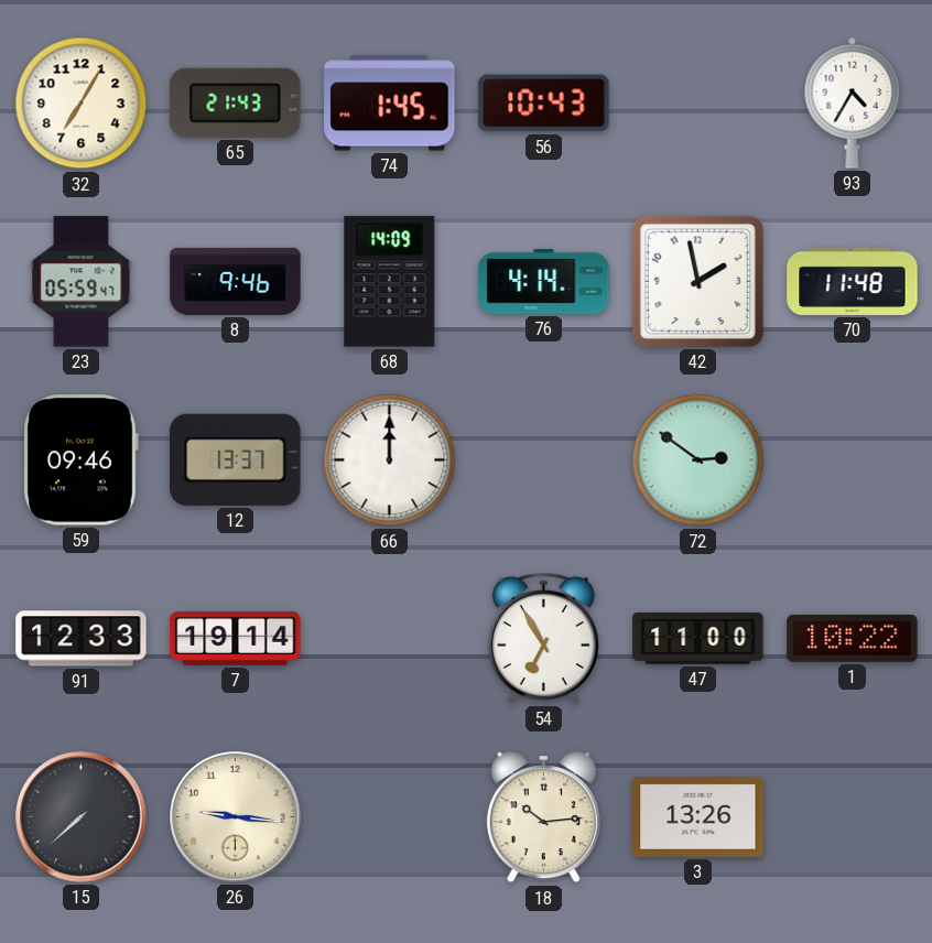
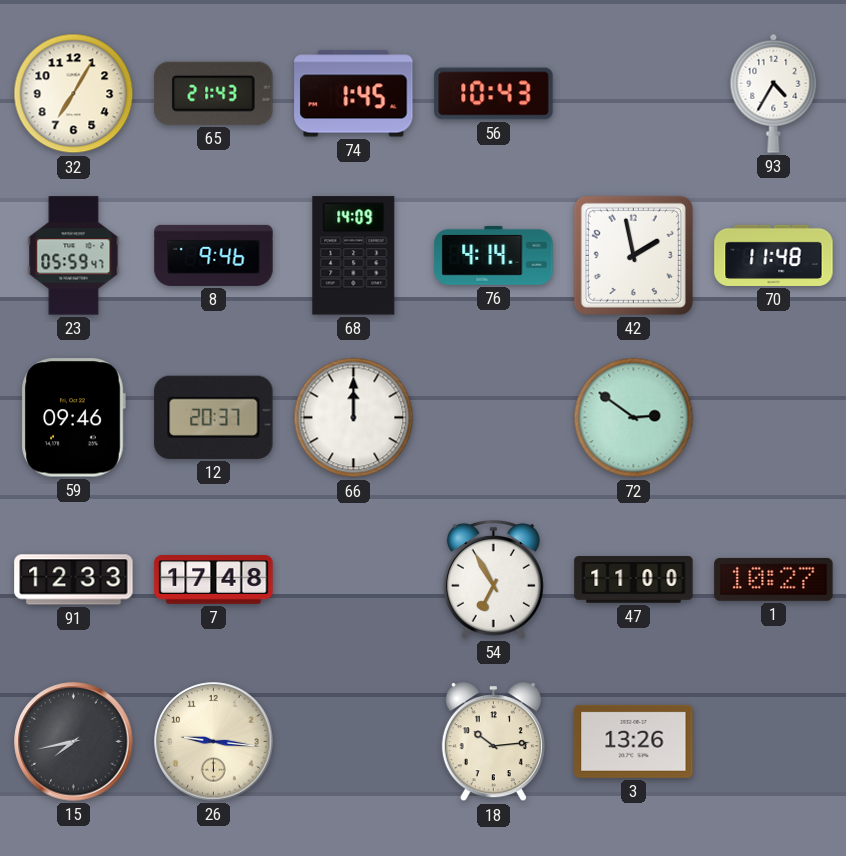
12: 13:37 -> 20:37
7: 19:14 -> 17:48
1: 10:22 -> 10:27
15: 7:38 -> 7:43
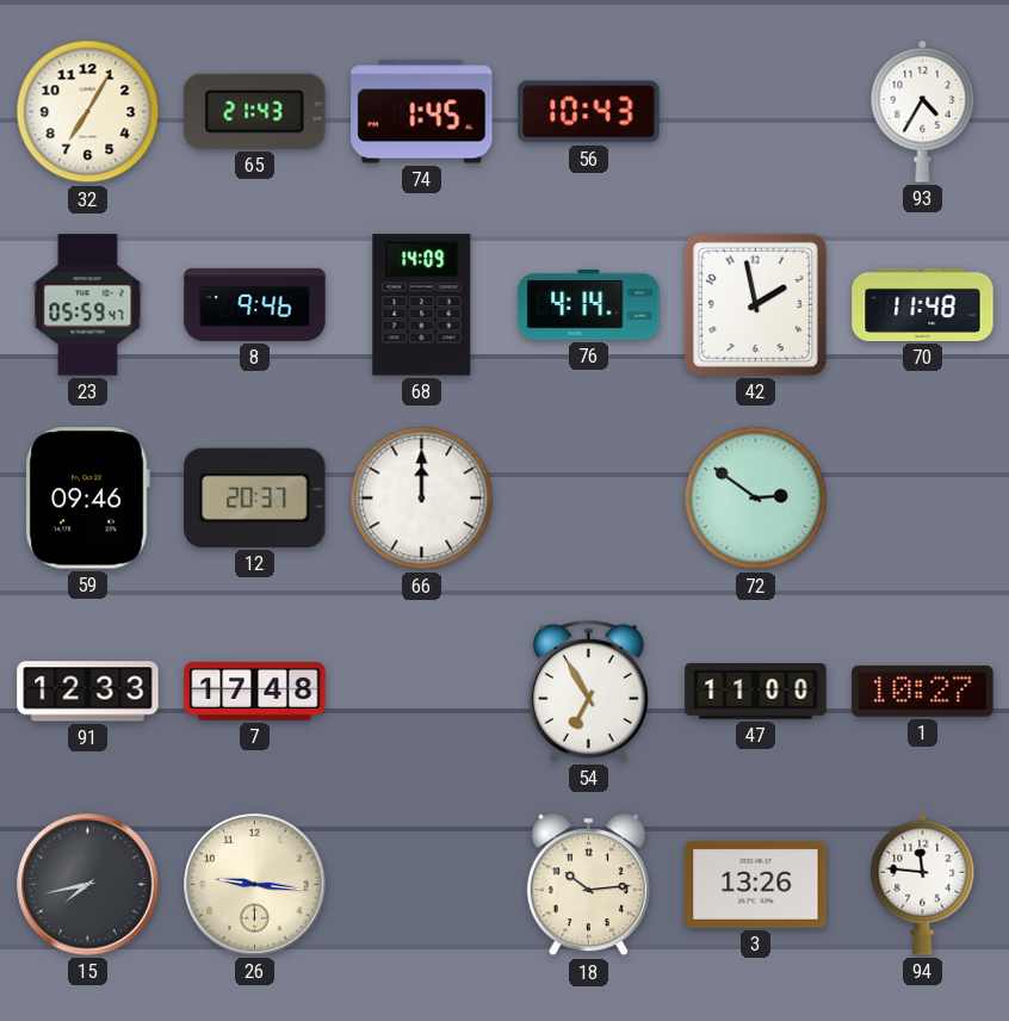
94: none -> 11:46
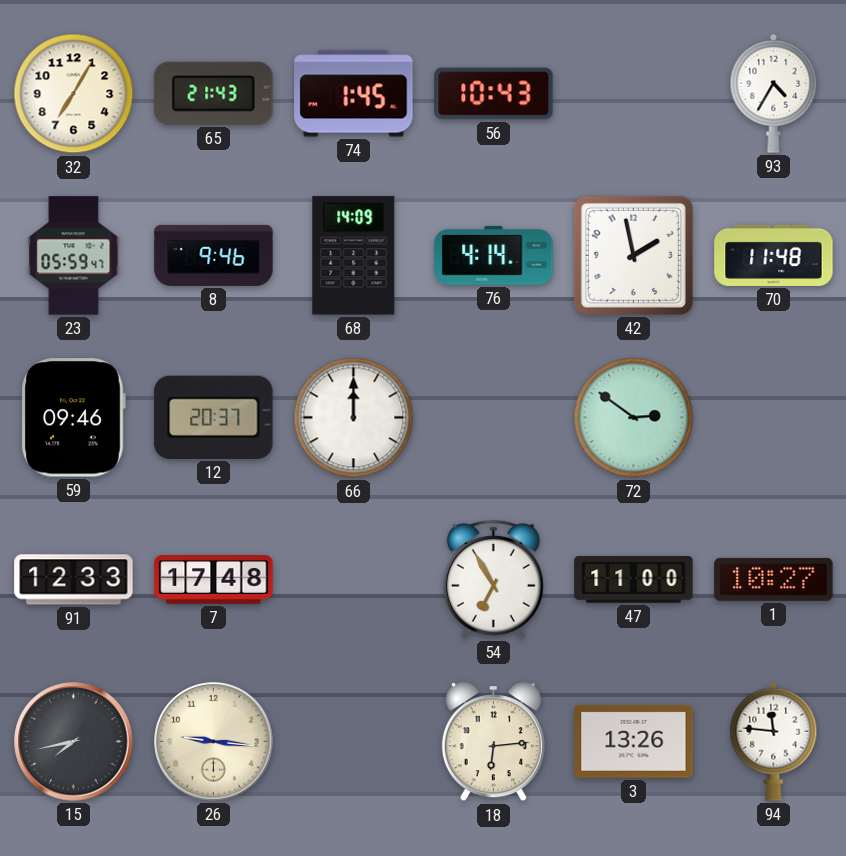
18: 10:14 -> 6:14
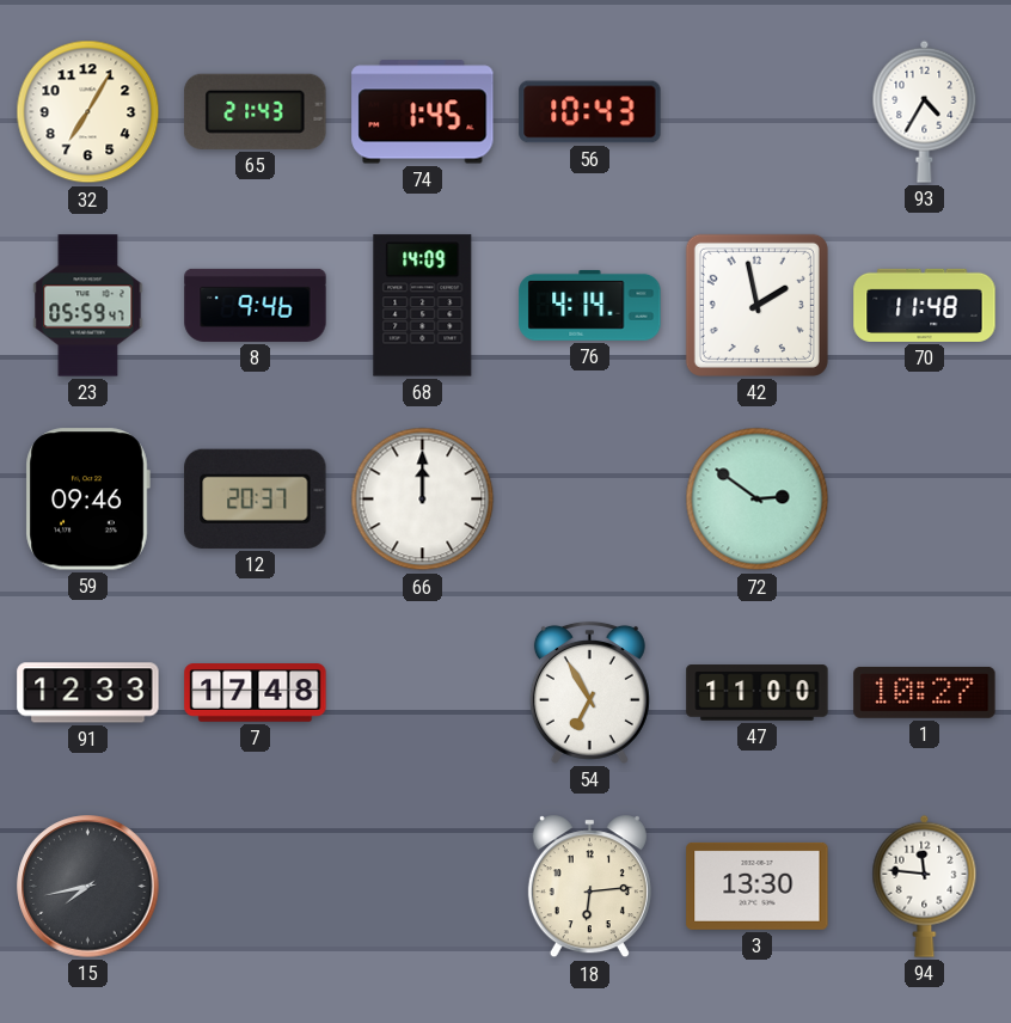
26: 9:16 -> none
3: 13:26 -> 13:30
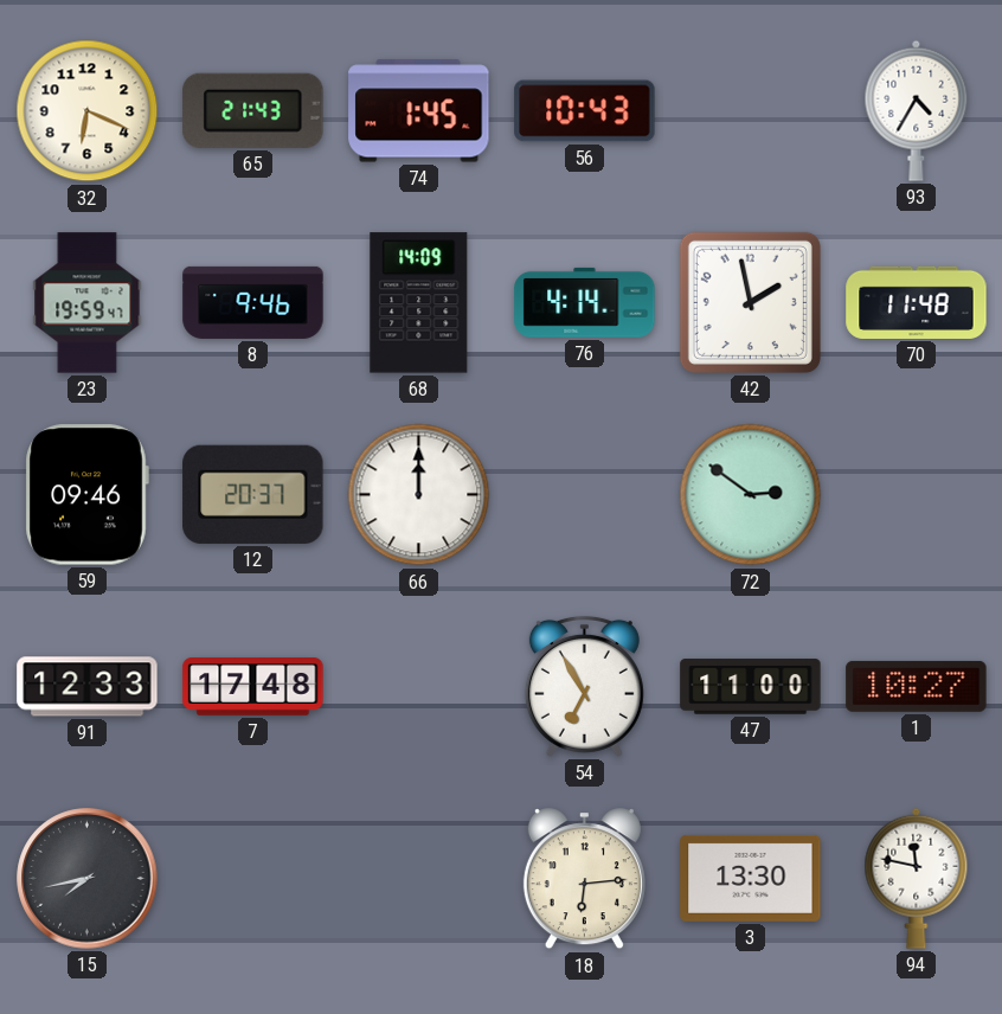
32: 7:05 -> 6:19
23: 05:59 -> 19:59
94: 11:46 -> 11:47
